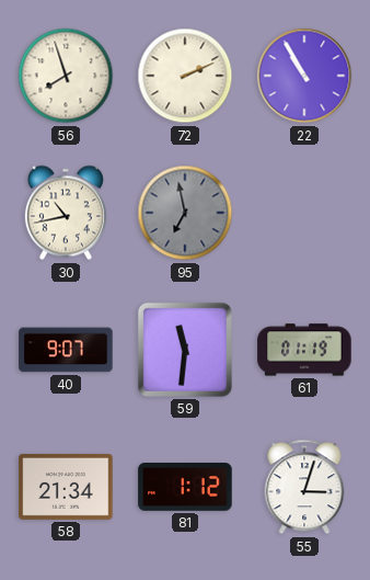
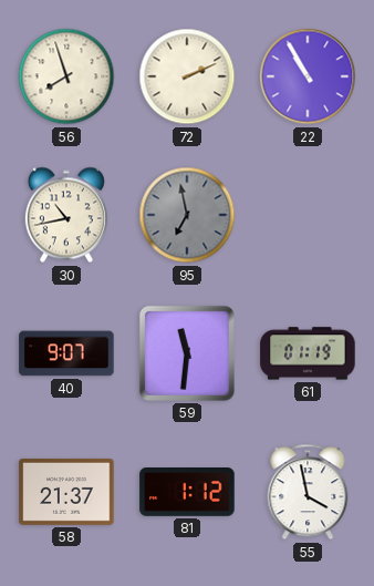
58: 21:34 -> 21:37
55: 3:03 -> 3:58
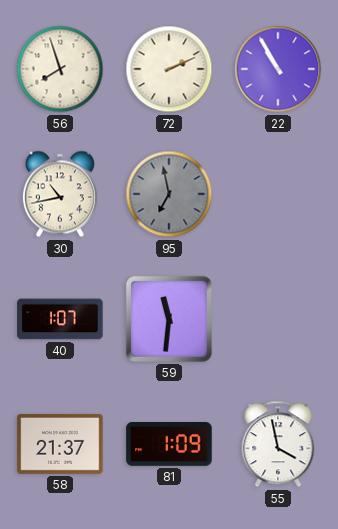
40: 9:07 -> 1:07
61: 01:19 -> none
81: 1:12 -> 1:09
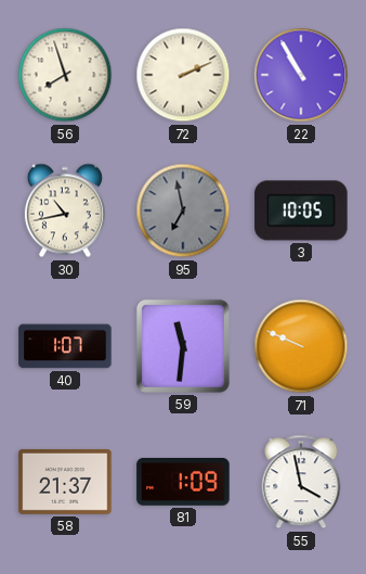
3: none -> 10:05
71: none -> 9:49
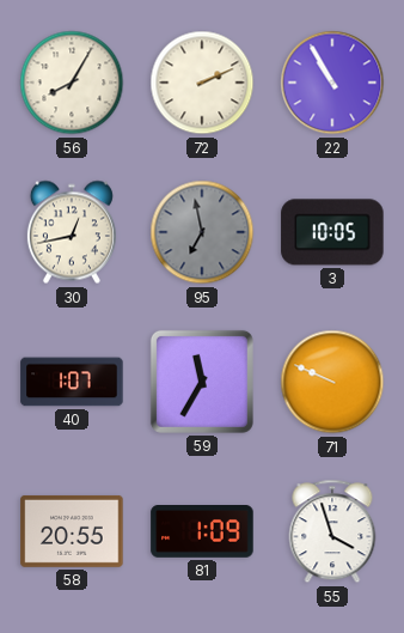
56: 7:57 -> 8:05
30: 10:43 -> 12:43
59: 11:31 -> 11:35
58: 21:37 -> 20:55
55: 3:58 -> 3:57
